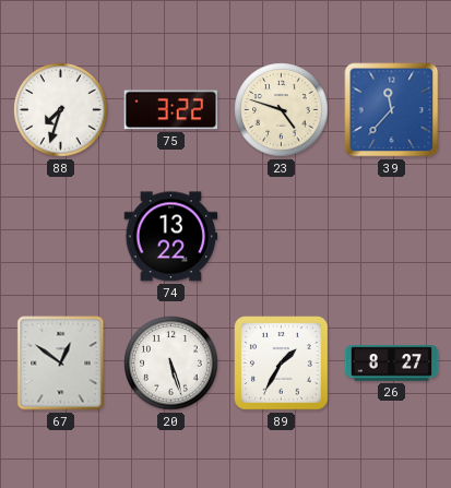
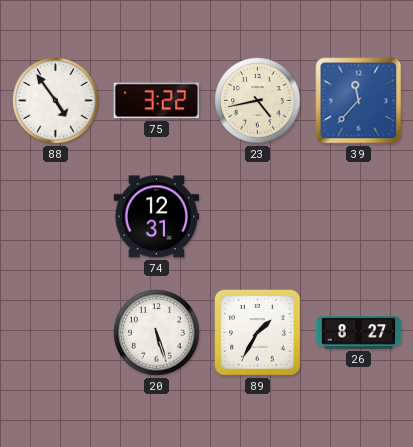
88: 7:33 -> 4:54
23: 4:48 -> 4:43
74: 13:22 -> 12:31
67: 12:51 -> none
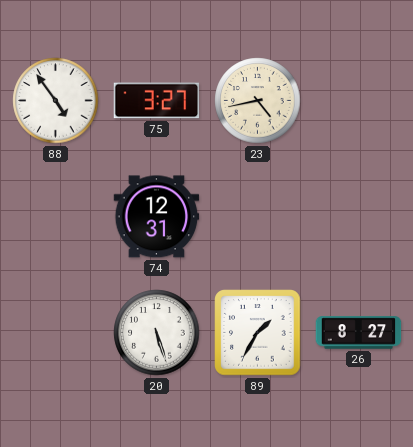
75: 3:22 -> 3:27
39: 11:37 -> none
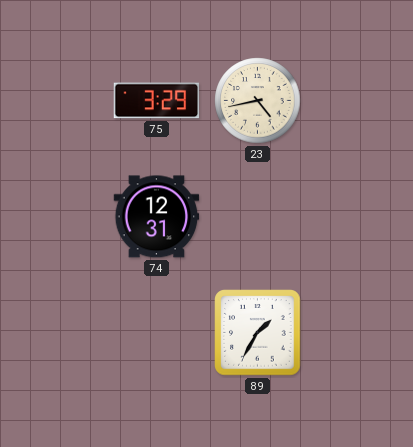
88: 4:54 -> none
75: 3:27 -> 3:29
20: 5:27 -> none
26: 8:27 -> none
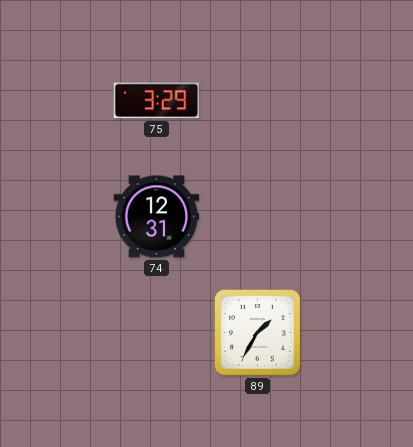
23: 4:43 -> none
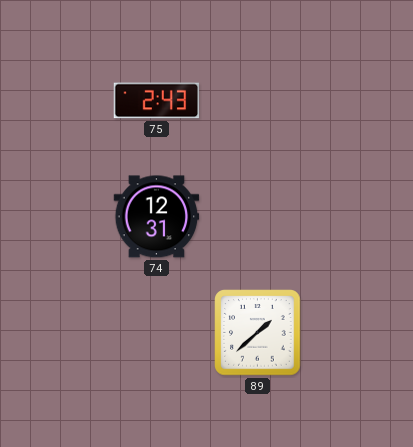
75: 3:29 -> 2:43
89: 1:35 -> 1:38
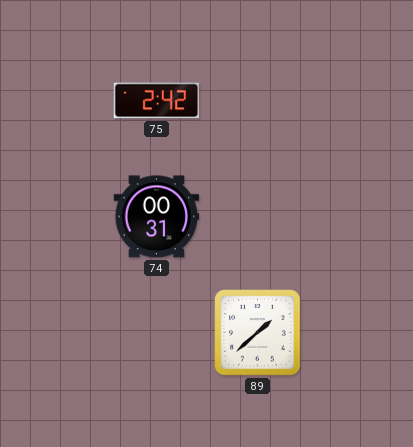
75: 2:43 -> 2:42
74: 12:31 -> 00:31
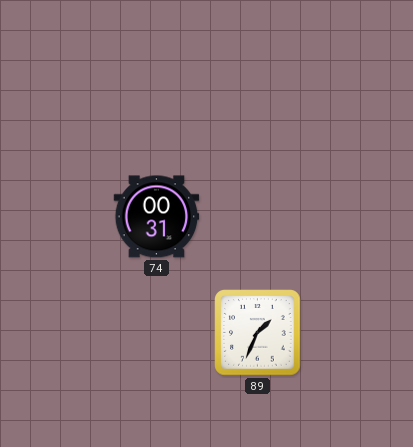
75: 2:42 -> none
89: 1:38 -> 1:34
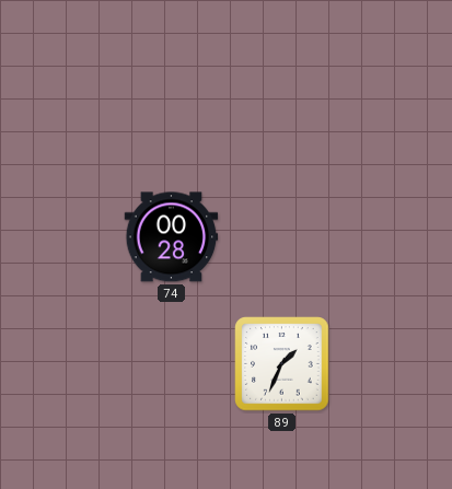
74: 00:31 -> 00:28
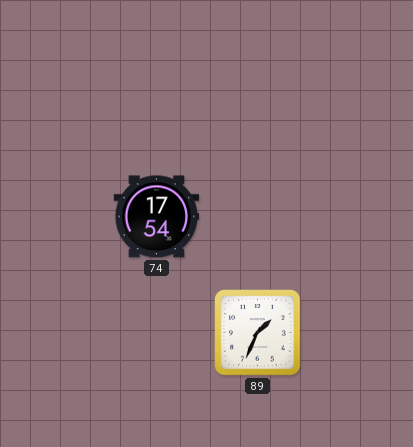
74: 00:28 -> 17:54
